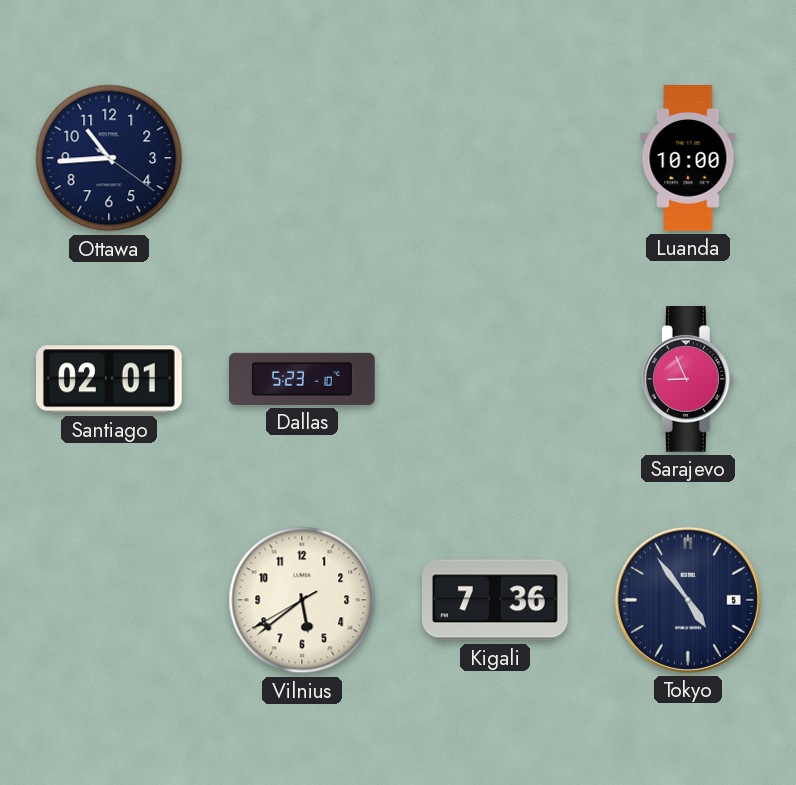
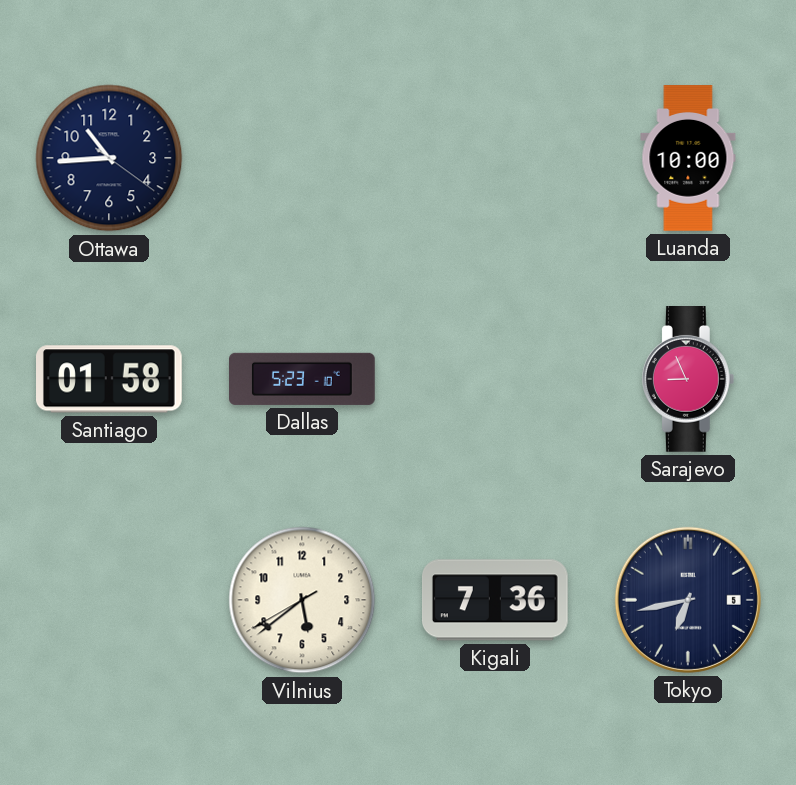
Santiago: 02:01 -> 01:58
Tokyo: 4:54 -> 6:43
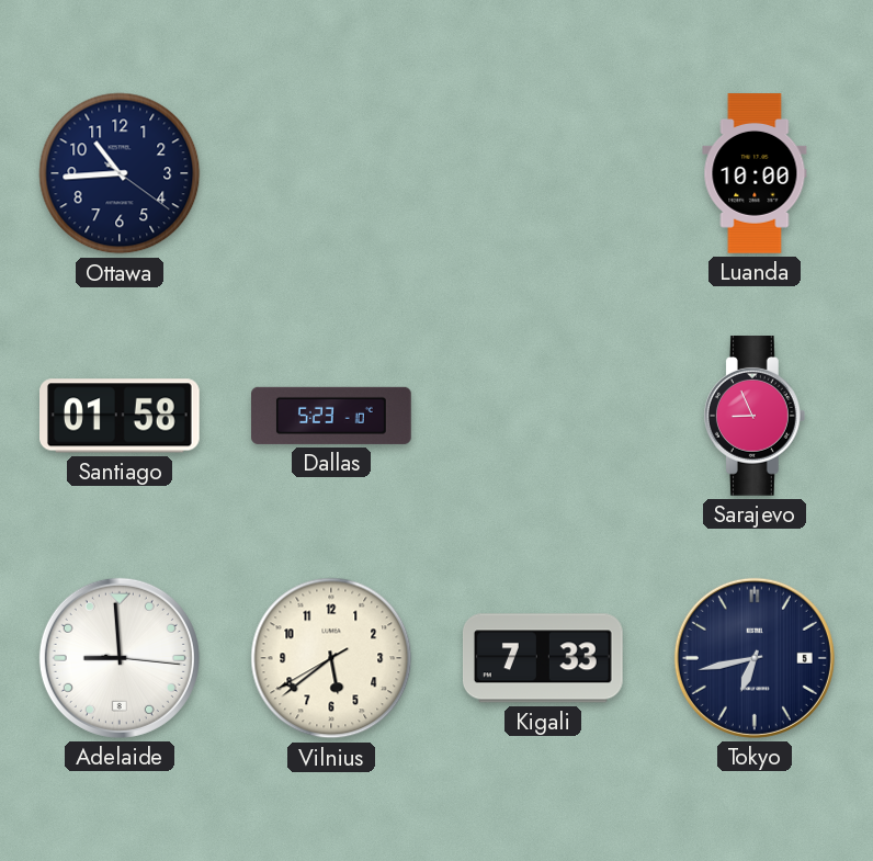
Adelaide: none -> 8:59
Kigali: 7:36 -> 7:33
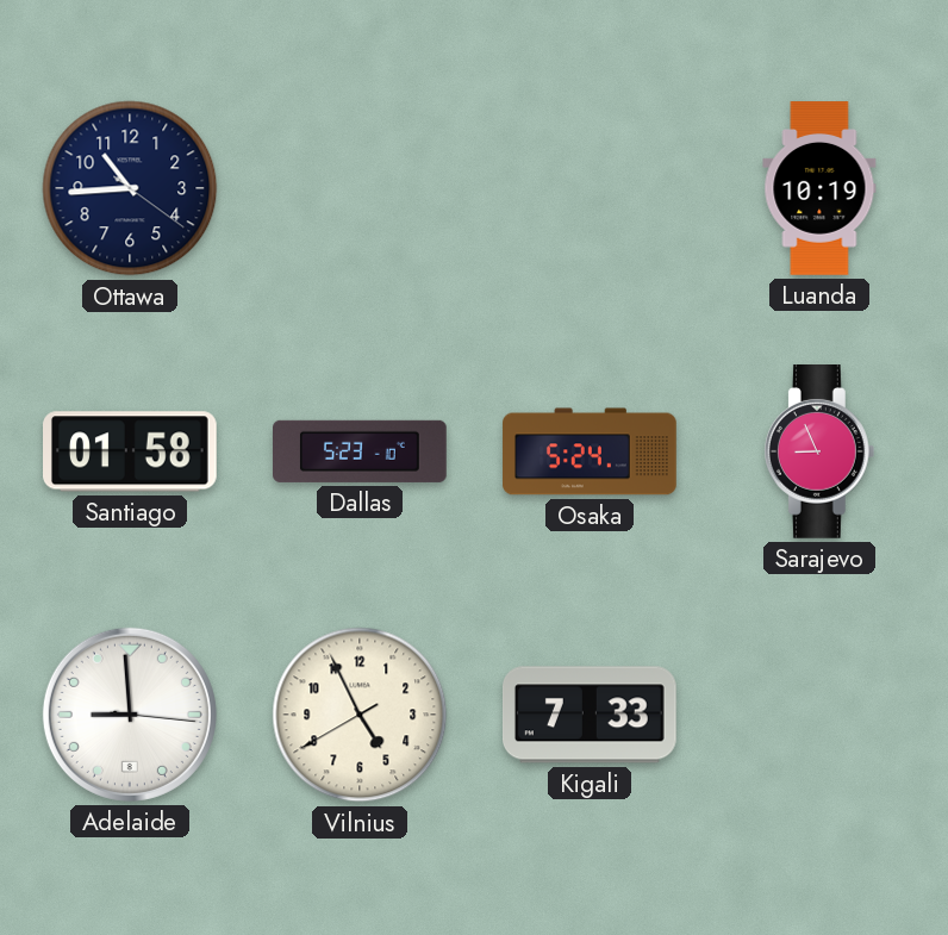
Luanda: 10:00 -> 10:19
Osaka: none -> 5:24
Vilnius: 5:38 -> 4:55
Tokyo: 6:43 -> none
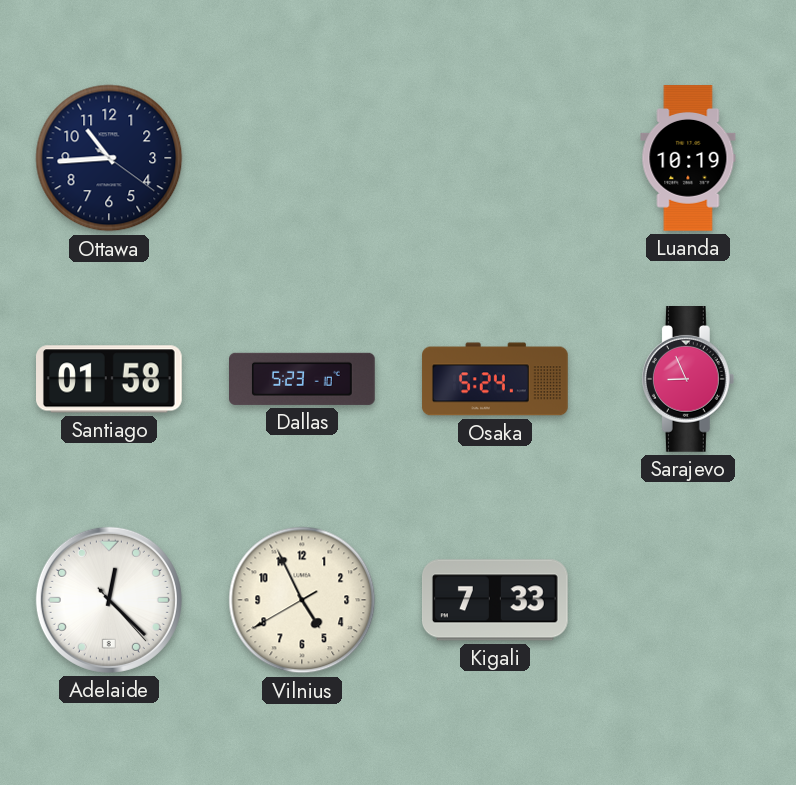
Adelaide: 8:59 -> 12:22
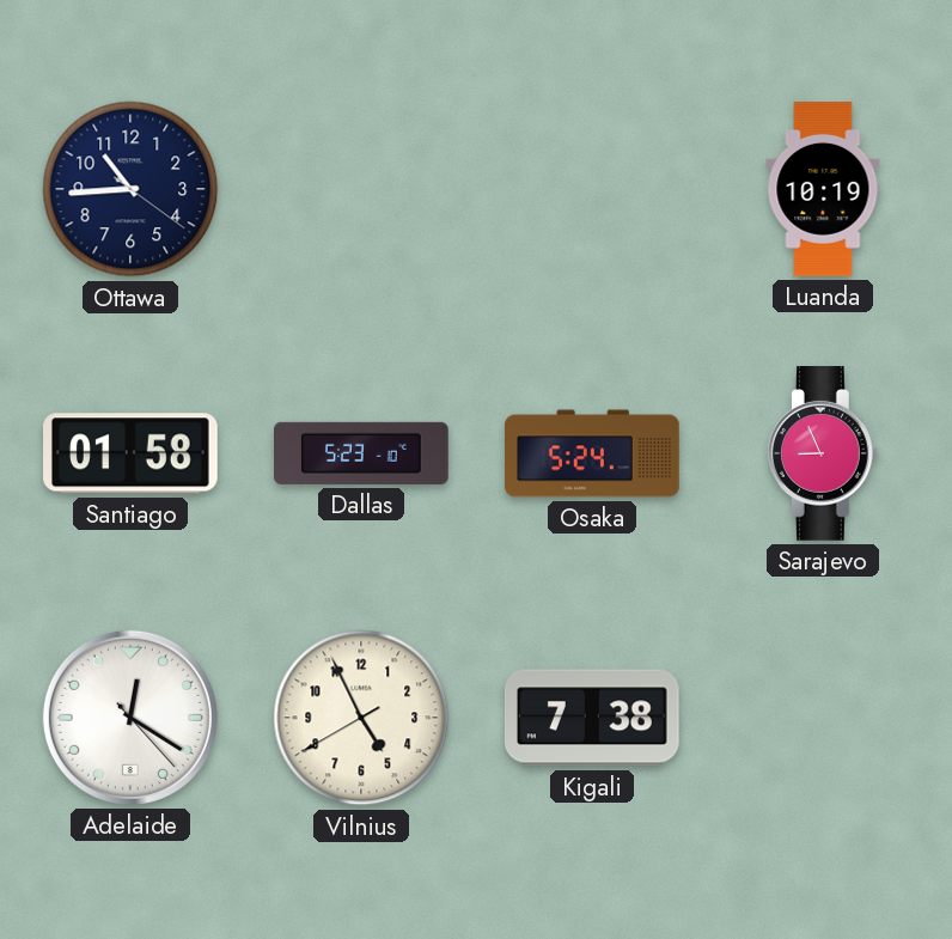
Adelaide: 12:22 -> 12:20
Kigali: 7:33 -> 7:38
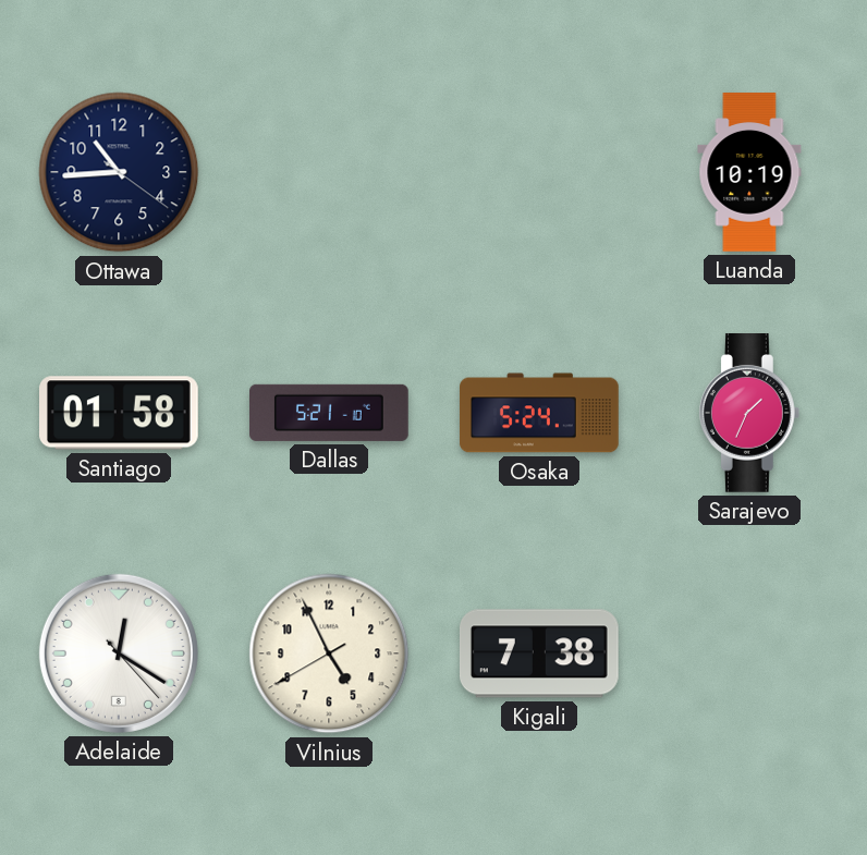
Dallas: 5:23 -> 5:21
Sarajevo: 8:56 -> 1:34
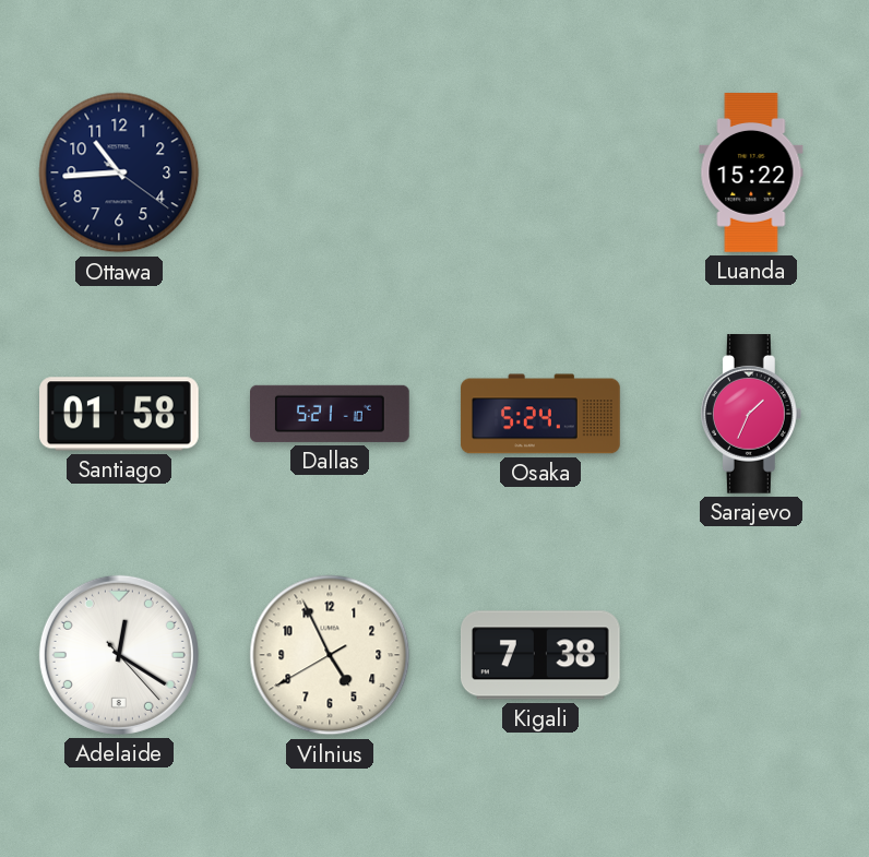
Luanda: 10:19 -> 15:22
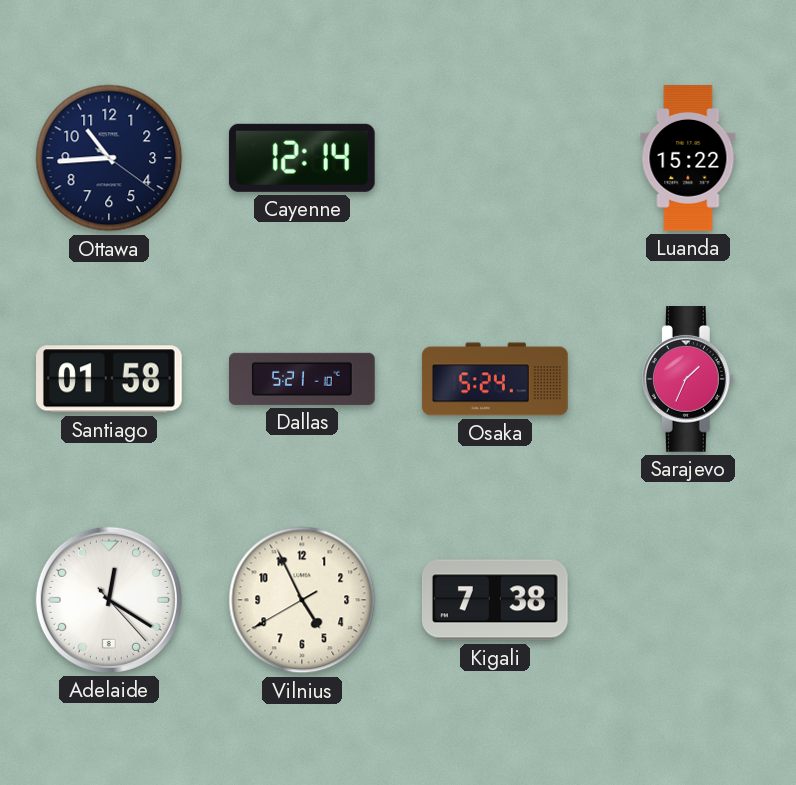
Cayenne: none -> 12:14
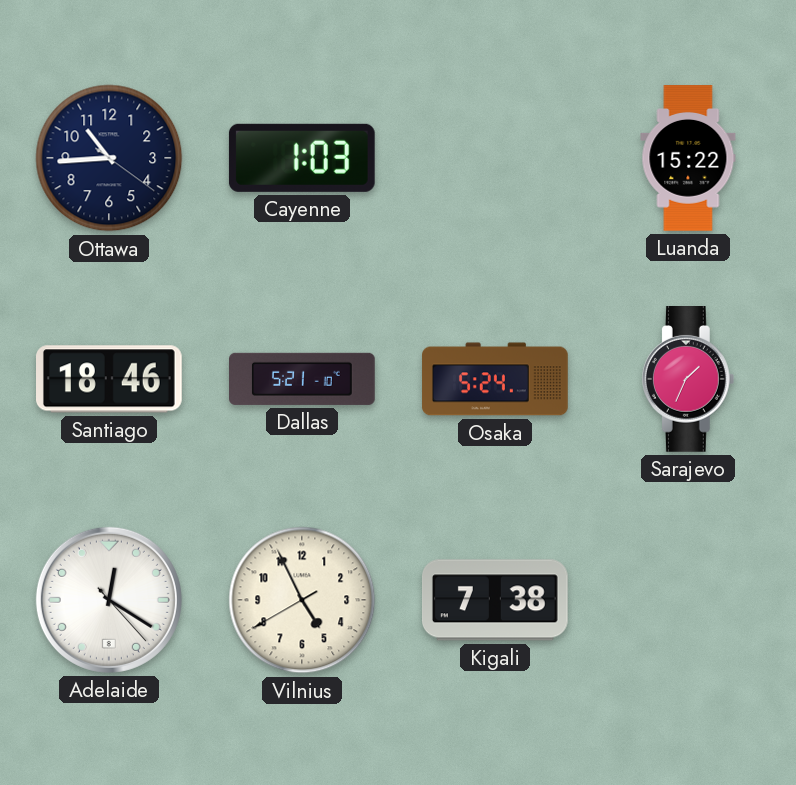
Cayenne: 12:14 -> 1:03
Santiago: 01:58 -> 18:46
